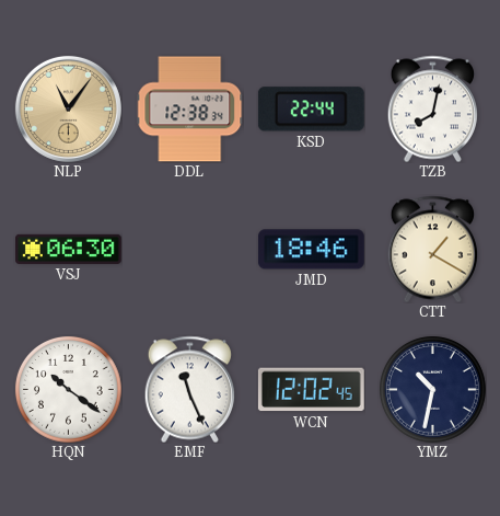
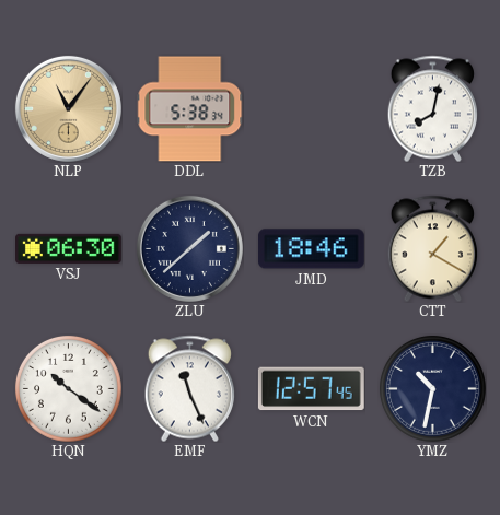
DDL: 12:38 -> 5:38
KSD: 22:44 -> none
ZLU: none -> 1:38
WCN: 12:02 -> 12:57
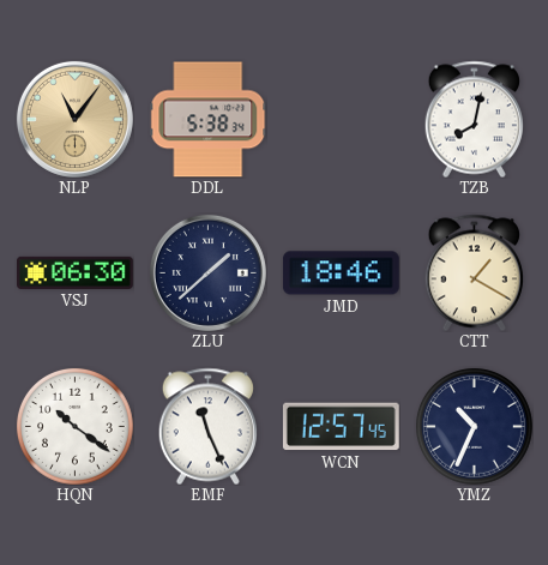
YMZ: 10:32 -> 10:34
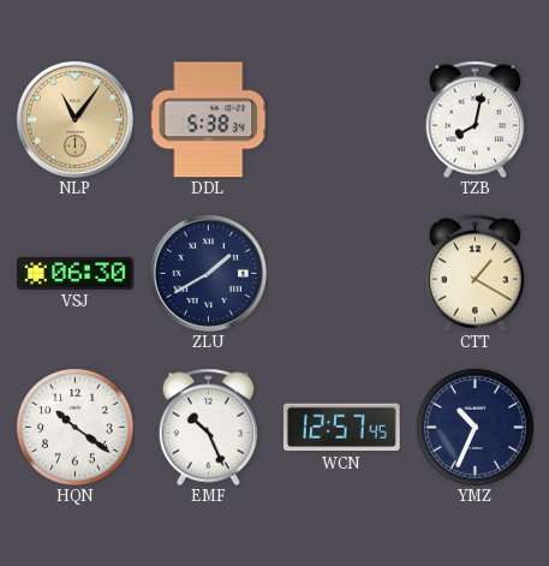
ZLU: 1:38 -> 1:40
JMD: 18:46 -> none
EMF: 11:26 -> 10:26
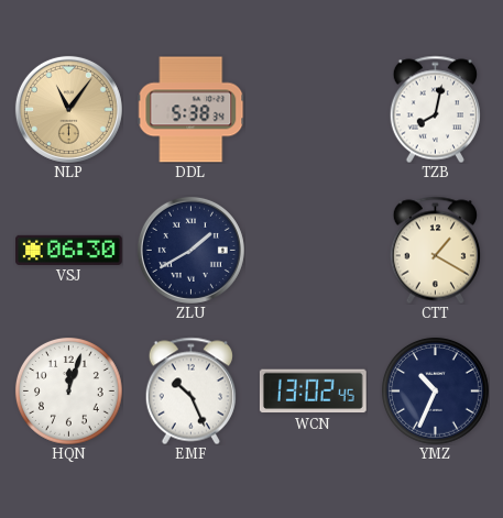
HQN: 10:21 -> 12:03
WCN: 12:57 -> 13:02
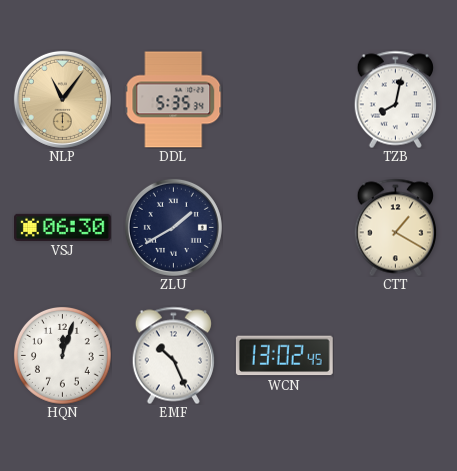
DDL: 5:38 -> 5:35
YMZ: 10:34 -> none
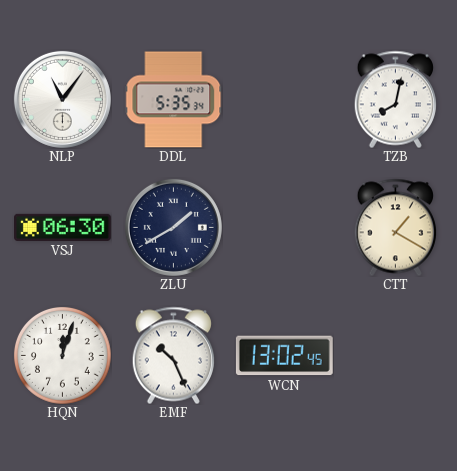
NLP dial: champagne -> white
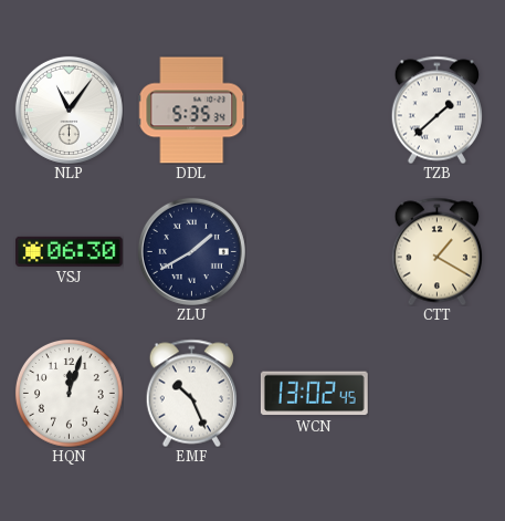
TZB: 8:02 -> 1:38
